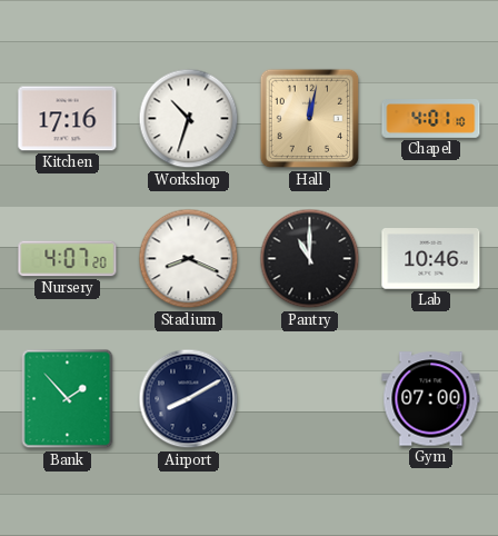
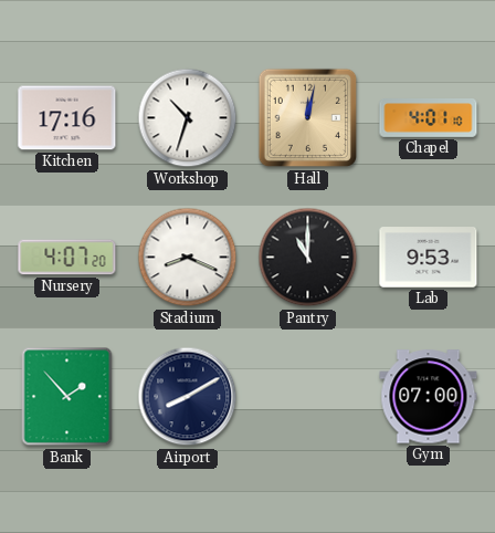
Lab: 10:46 -> 9:53
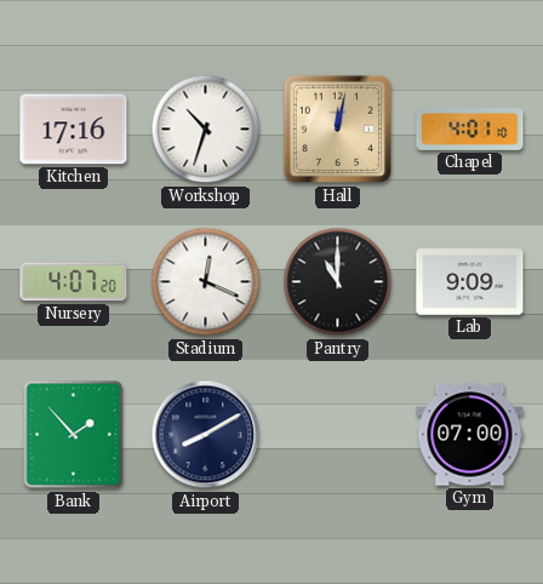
Stadium: 8:19 -> 12:19
Lab: 9:53 -> 9:09
